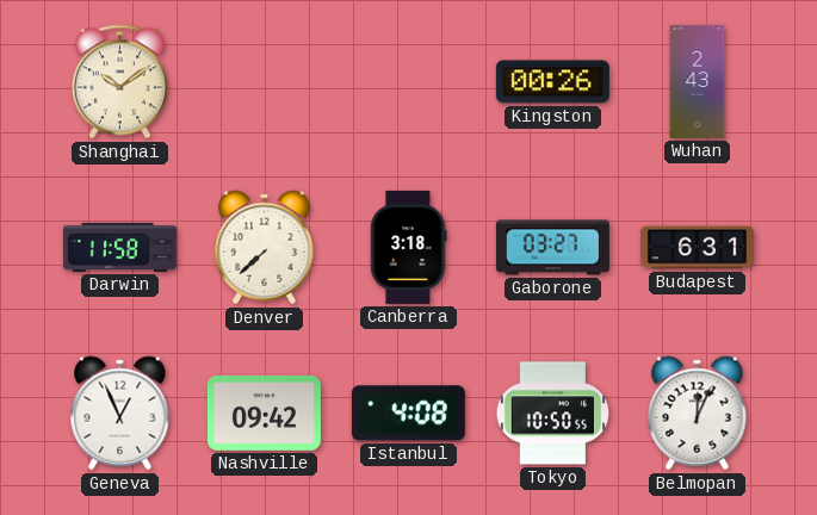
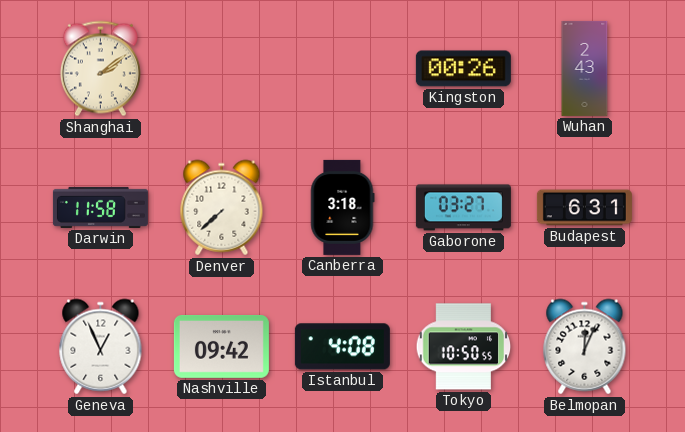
Shanghai: 10:09 -> 2:09
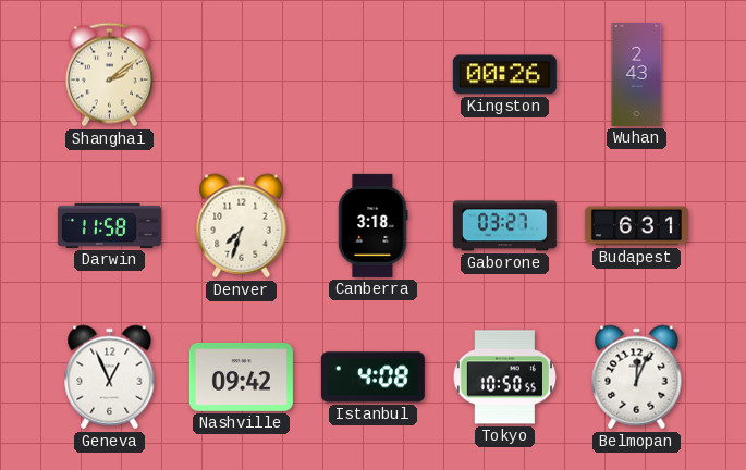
Denver: 7:38 -> 7:33
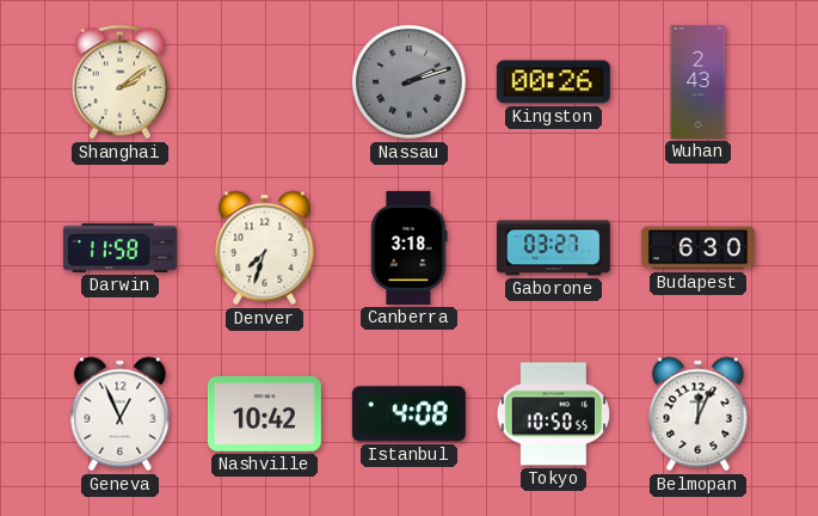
Nassau: none -> 2:12
Budapest: 6:31 -> 6:30
Nashville: 09:42 -> 10:42
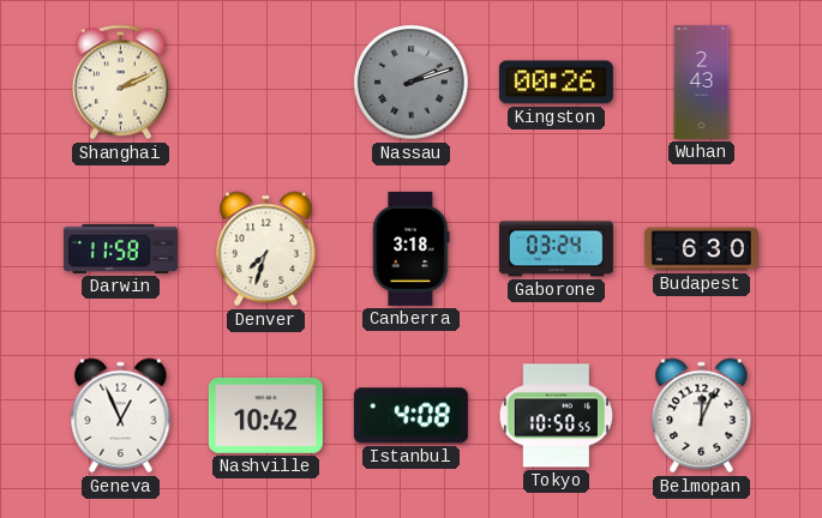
Shanghai: 2:09 -> 2:11
Gaborone: 03:27 -> 03:24
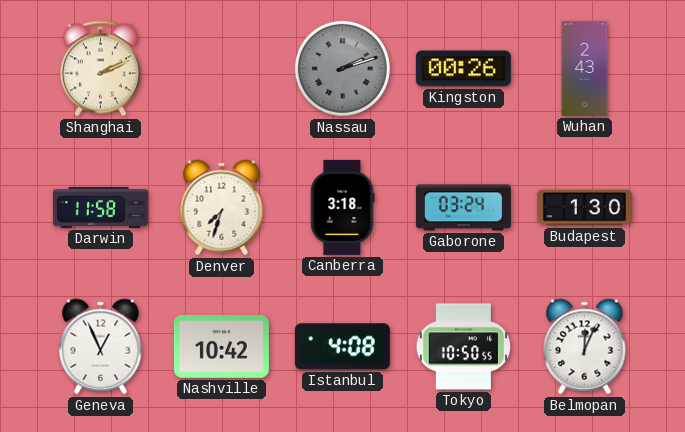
Budapest: 6:30 -> 1:30
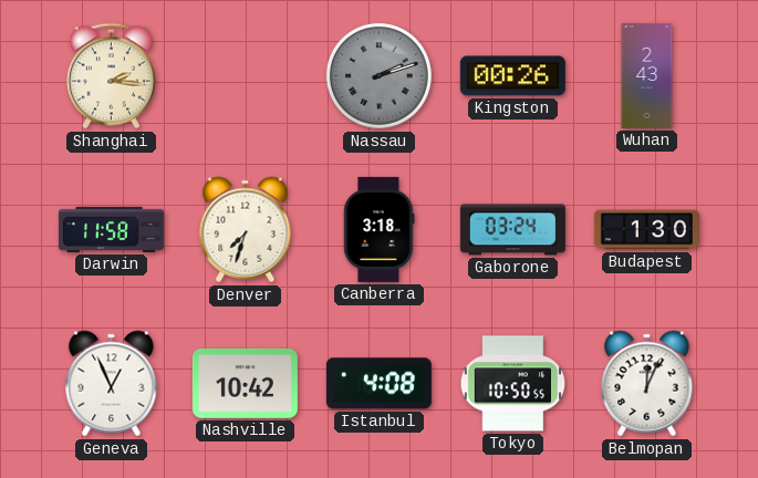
Shanghai: 2:11 -> 2:16
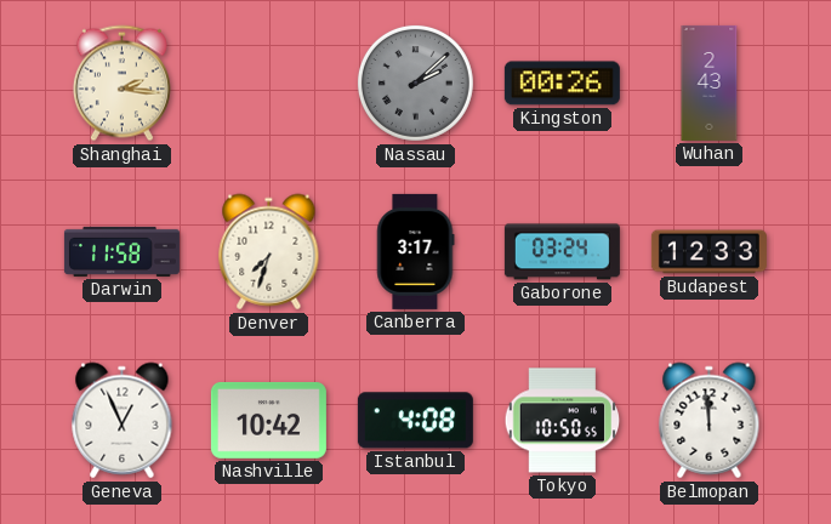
Nassau: 2:12 -> 2:08
Canberra: 3:18 -> 3:17
Budapest: 1:30 -> 12:33
Belmopan: 12:04 -> 11:59
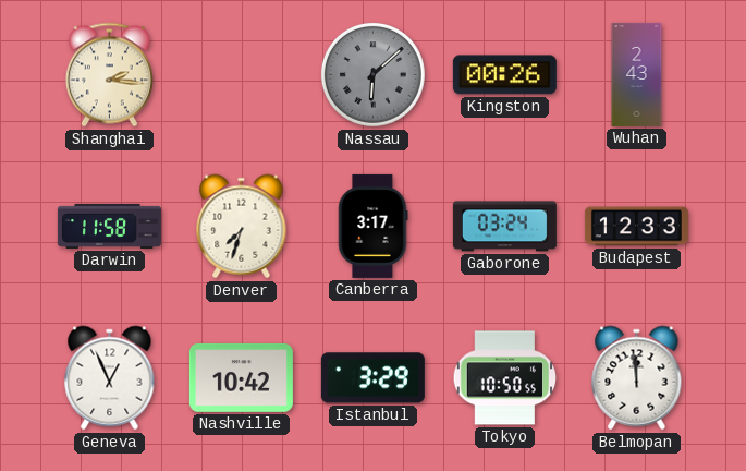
Nassau: 2:08 -> 6:08
Istanbul: 4:08 -> 3:29
